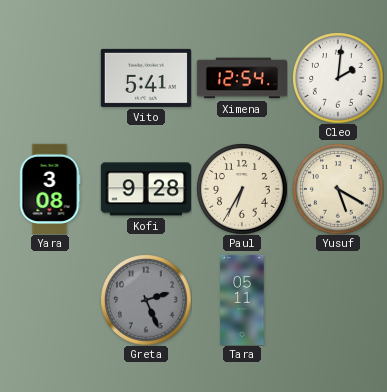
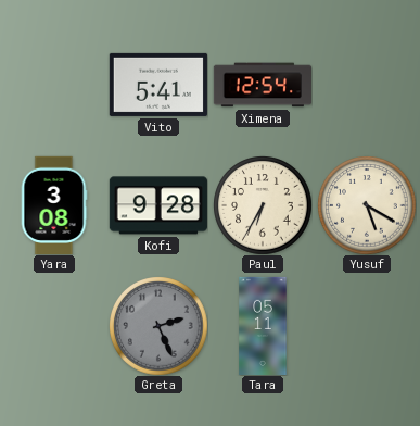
Cleo: 2:01 -> none
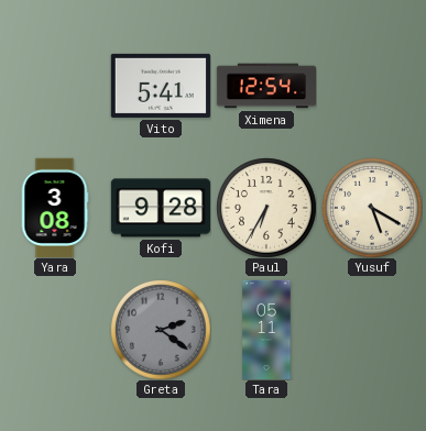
Greta: 2:26 -> 2:21
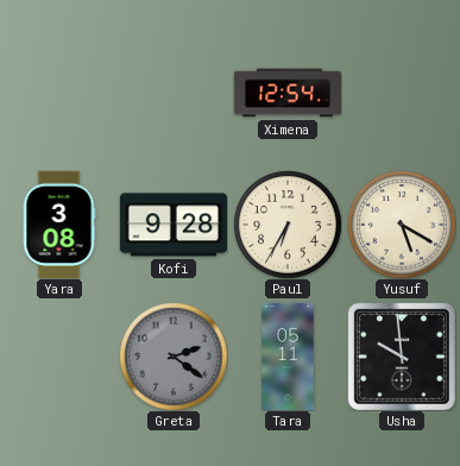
Vito: 5:41 -> none
Usha: none -> 9:59
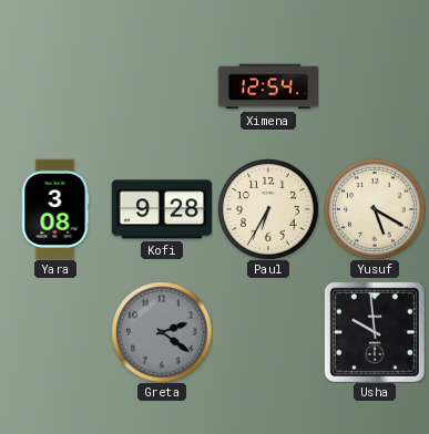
Tara: 05:11 -> none
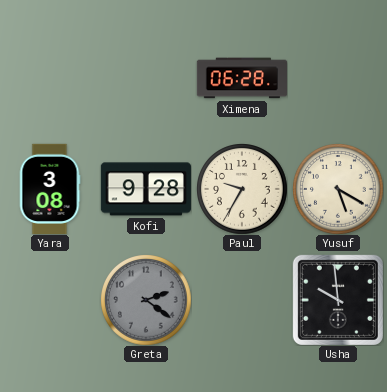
Ximena: 12:54 -> 06:28
Paul: 6:35 -> 9:35
